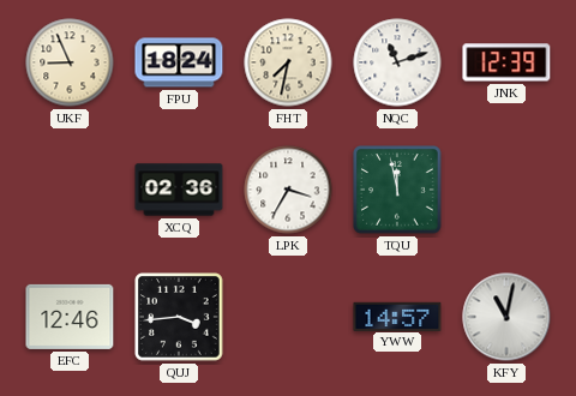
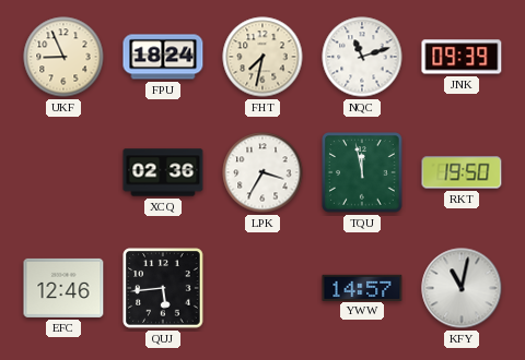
JNK: 12:39 -> 09:39
RKT: none -> 19:50
QUJ: 3:44 -> 5:44
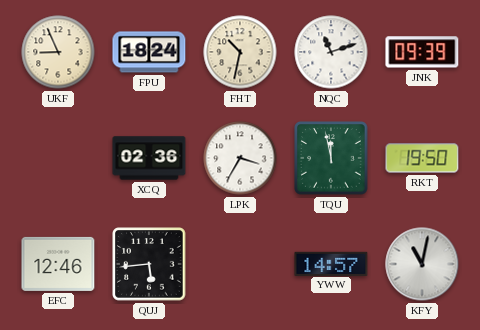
FHT: 7:32 -> 10:32
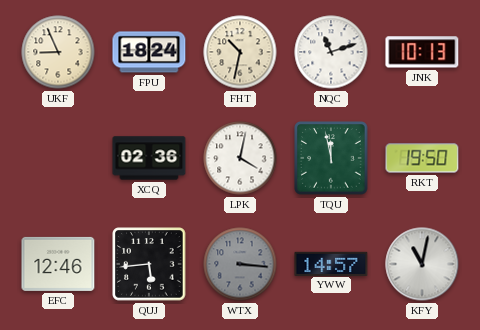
JNK: 09:39 -> 10:13
LPK: 3:35 -> 4:02
WTX: none -> 3:16
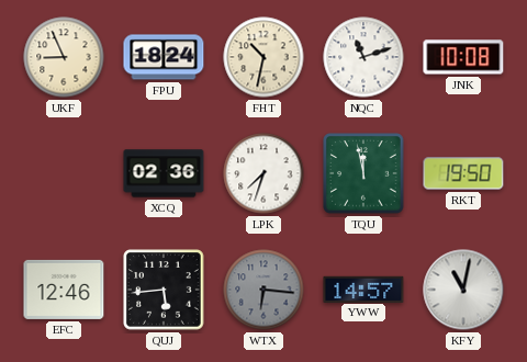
JNK: 10:13 -> 10:08
LPK: 4:02 -> 7:33
WTX: 3:16 -> 6:16
